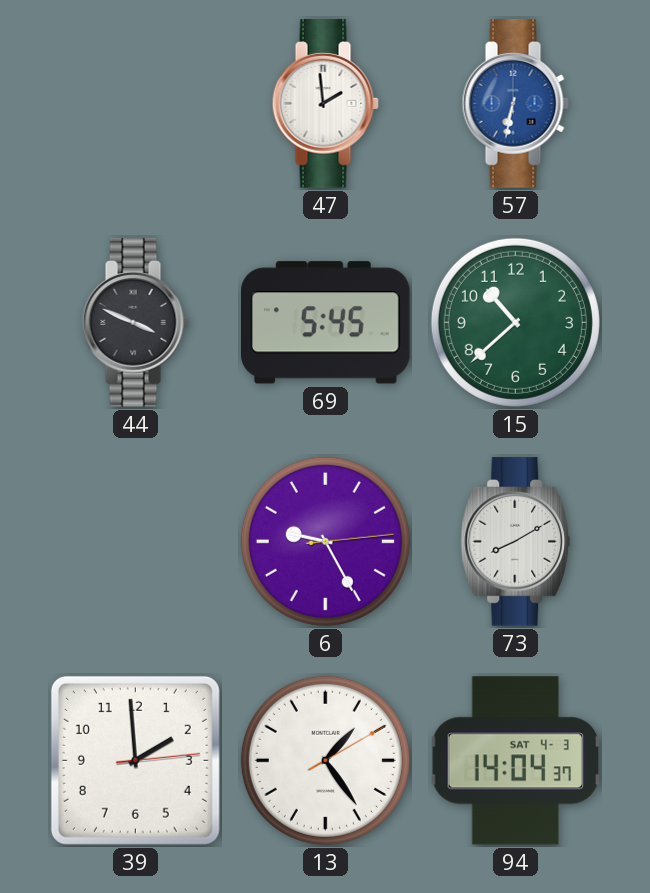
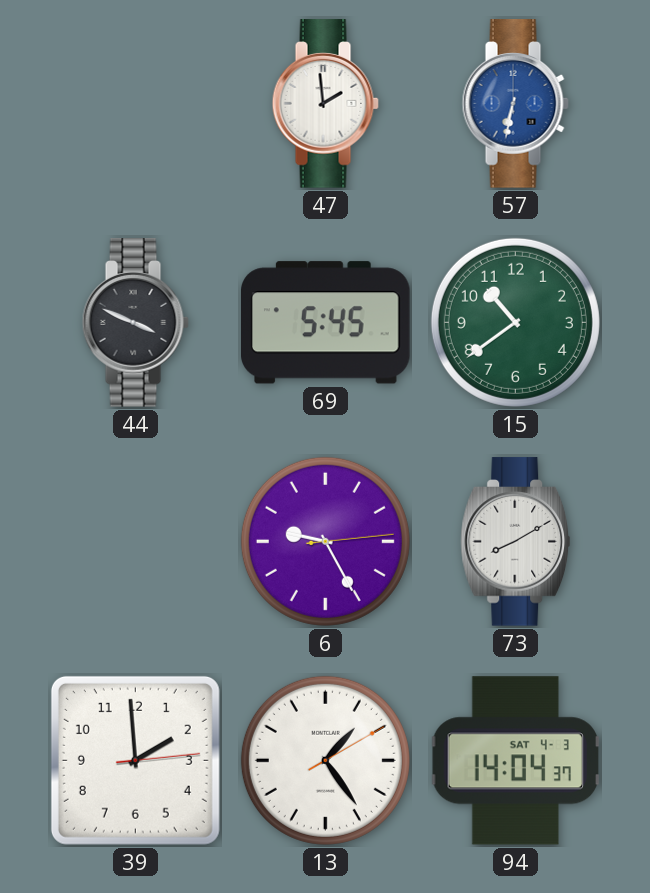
15: 10:38 -> 10:39
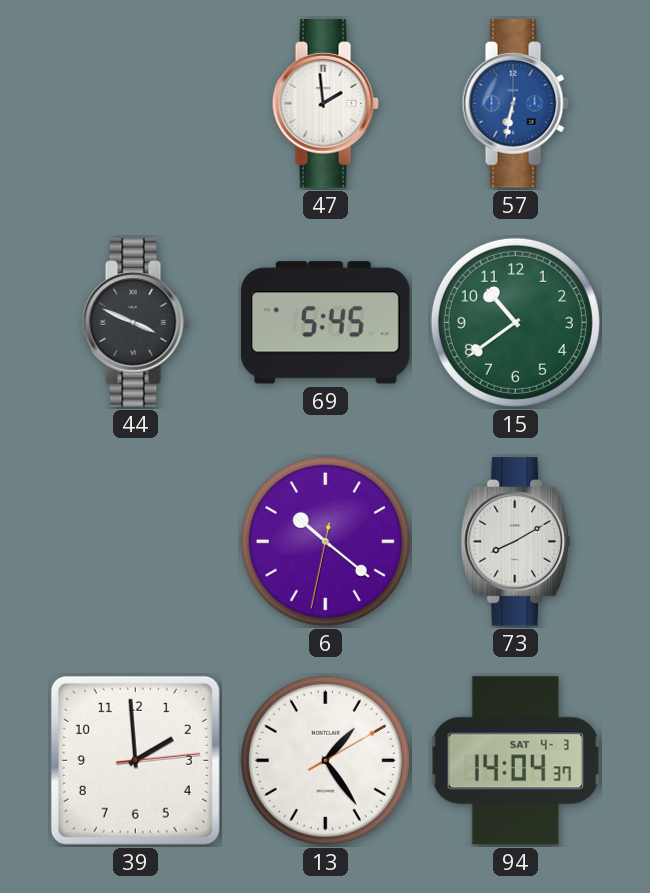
6: 9:25 -> 10:21
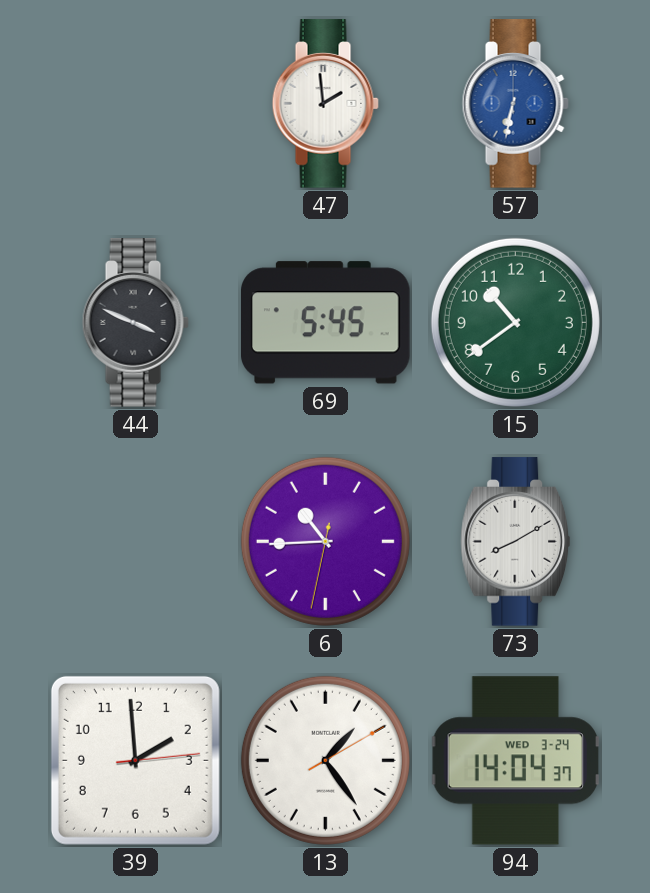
6: 10:21 -> 10:44
94 date: SAT 4-3 -> WED 3-24
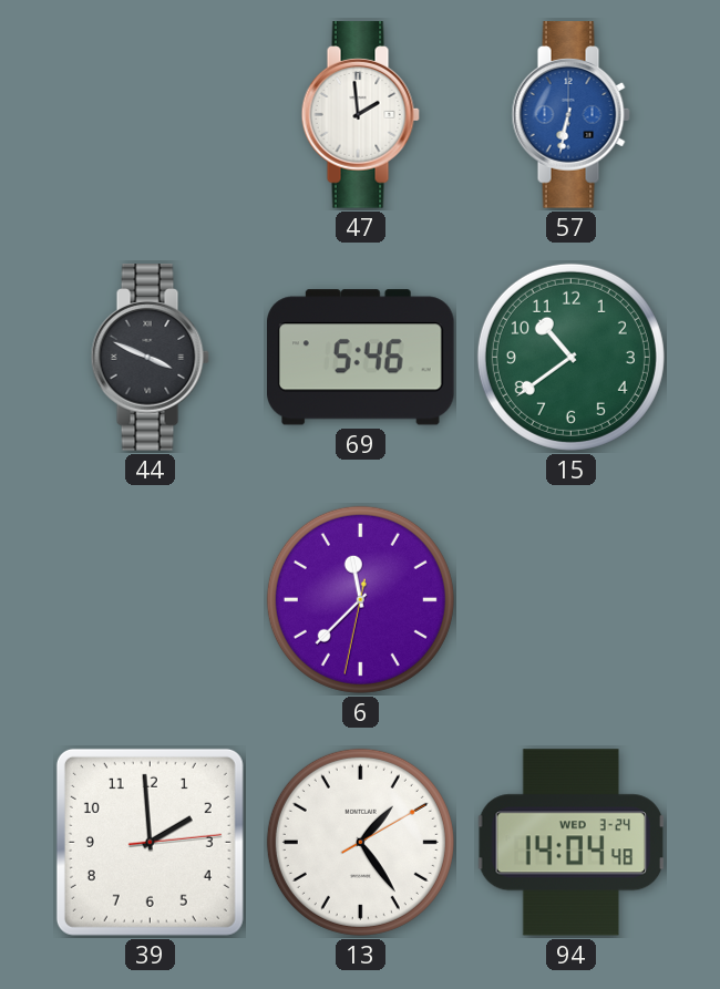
69: 5:45 -> 5:46
6: 10:44 -> 11:37
73: 8:10 -> none
94: 14:04:37 -> 14:04:48
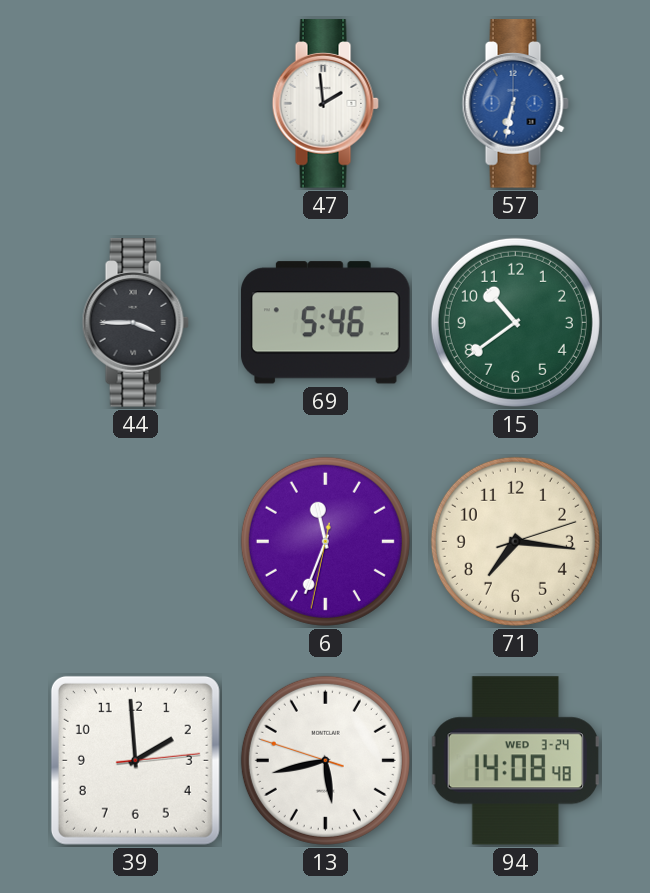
44: 3:49 -> 3:45
6: 11:37 -> 11:33
71: none -> 7:16
13: 1:24 -> 5:42
94: 14:04 -> 14:08
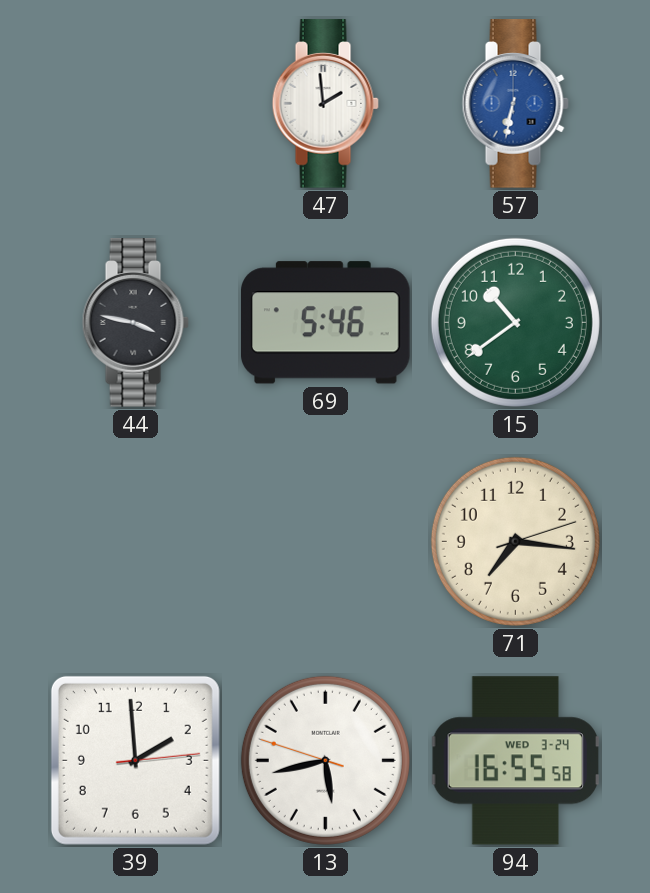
44: 3:45 -> 3:47
6: 11:33 -> none
94: 14:08 -> 16:55
